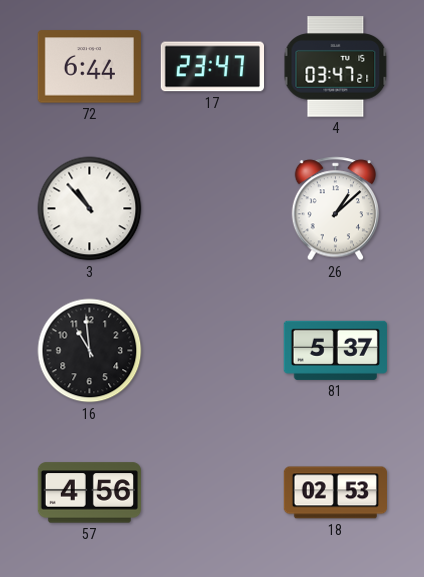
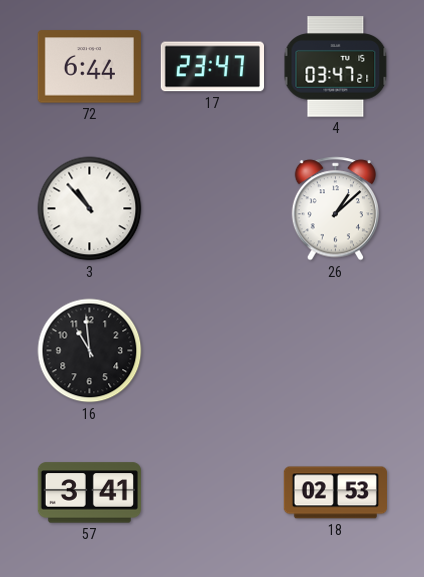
81: 5:37 -> none
57: 4:56 -> 3:41
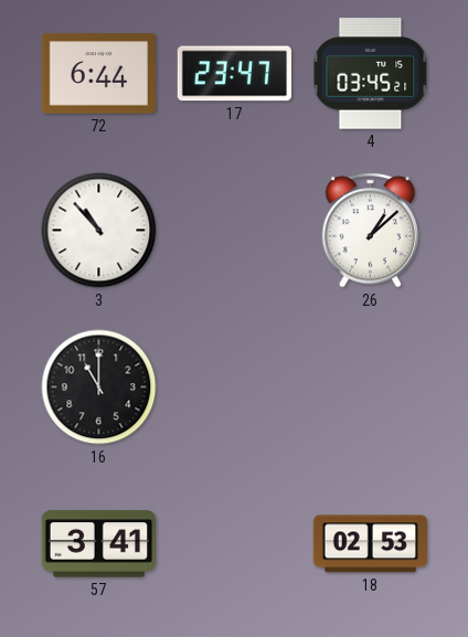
4: 03:47 -> 03:45
16: 10:59 -> 11:00
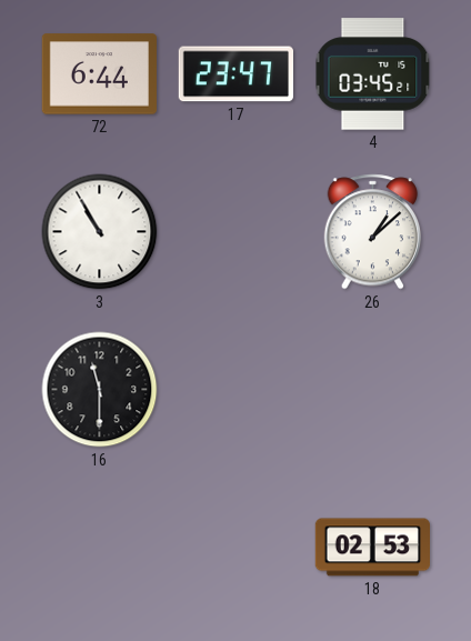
3: 10:53 -> 10:55
16: 11:00 -> 11:30
57: 3:41 -> none
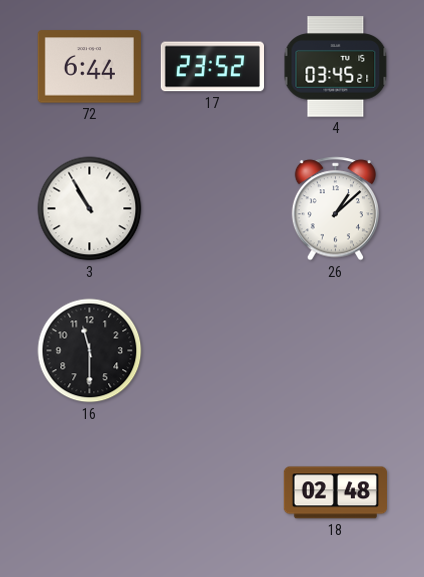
17: 23:47 -> 23:52
18: 02:53 -> 02:48
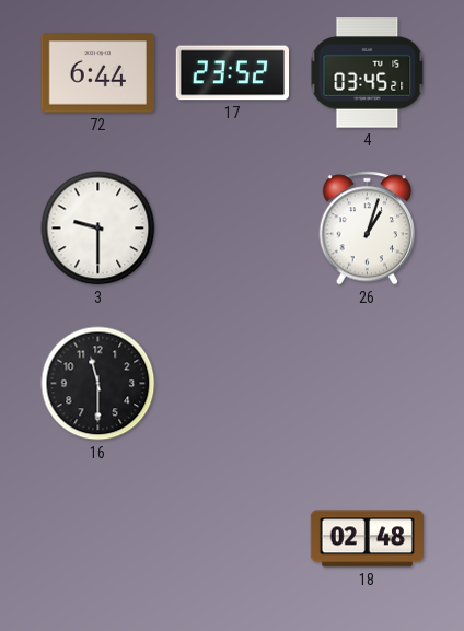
3: 10:55 -> 9:30
26: 1:08 -> 1:03
